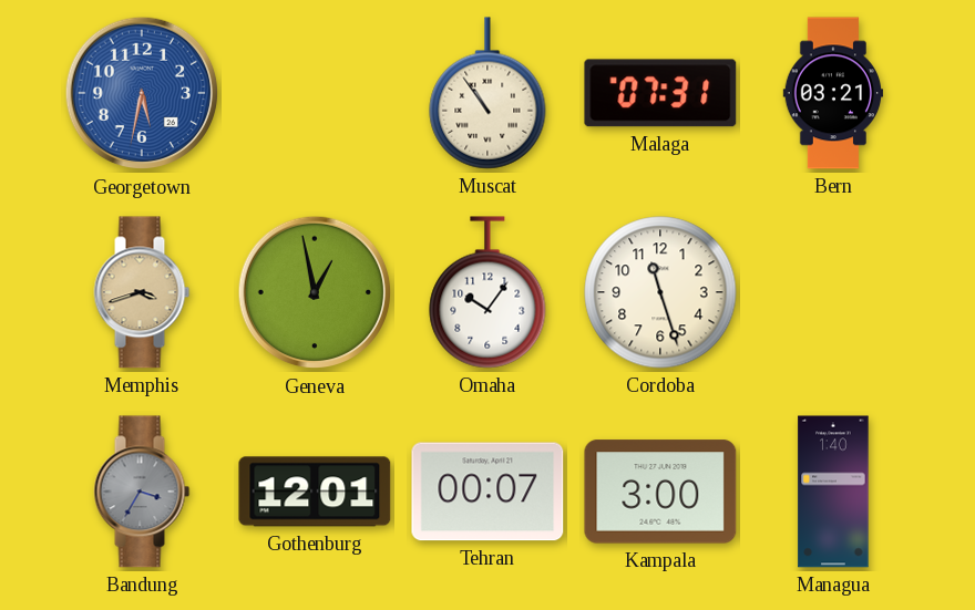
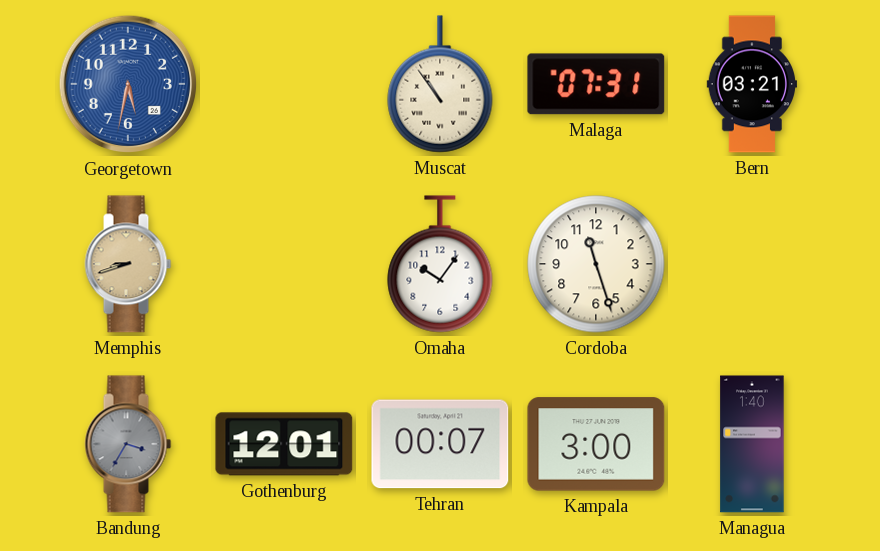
Memphis: 3:42 -> 8:42
Geneva: 12:58 -> none
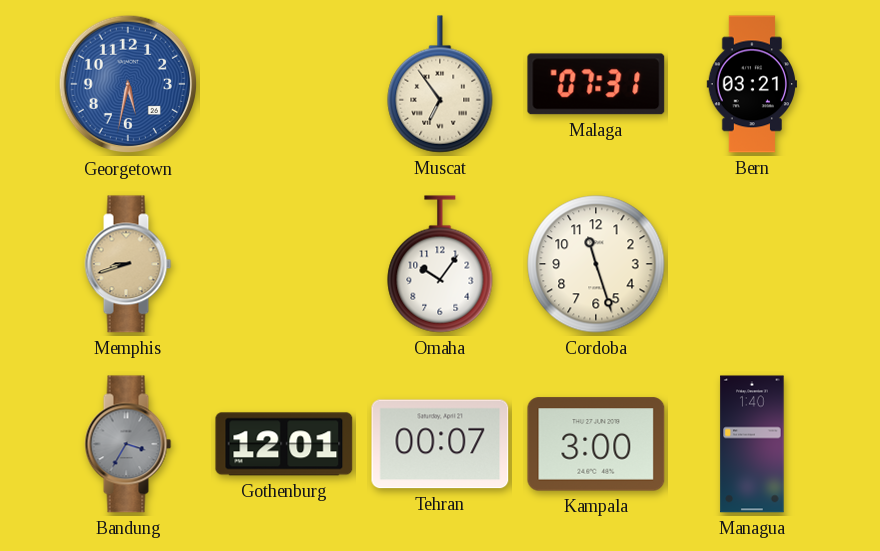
Muscat: 10:54 -> 6:54
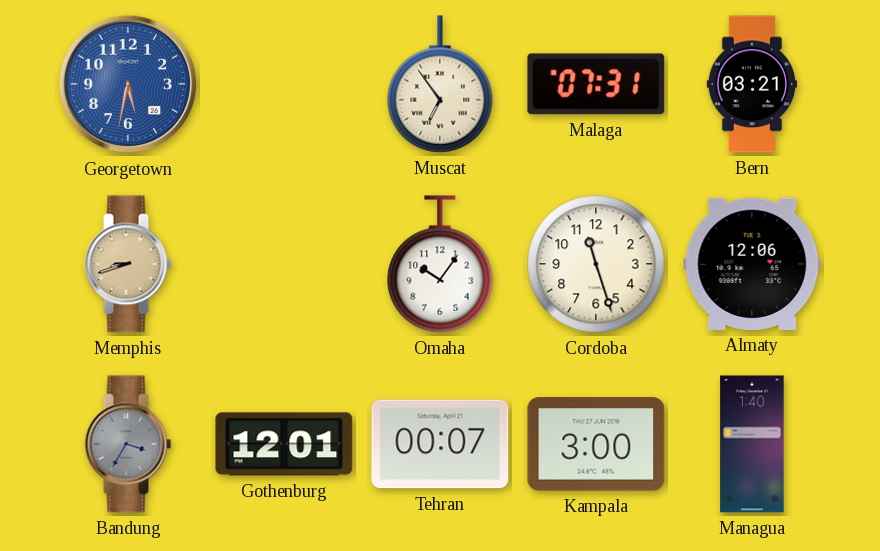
Almaty: none -> 12:06
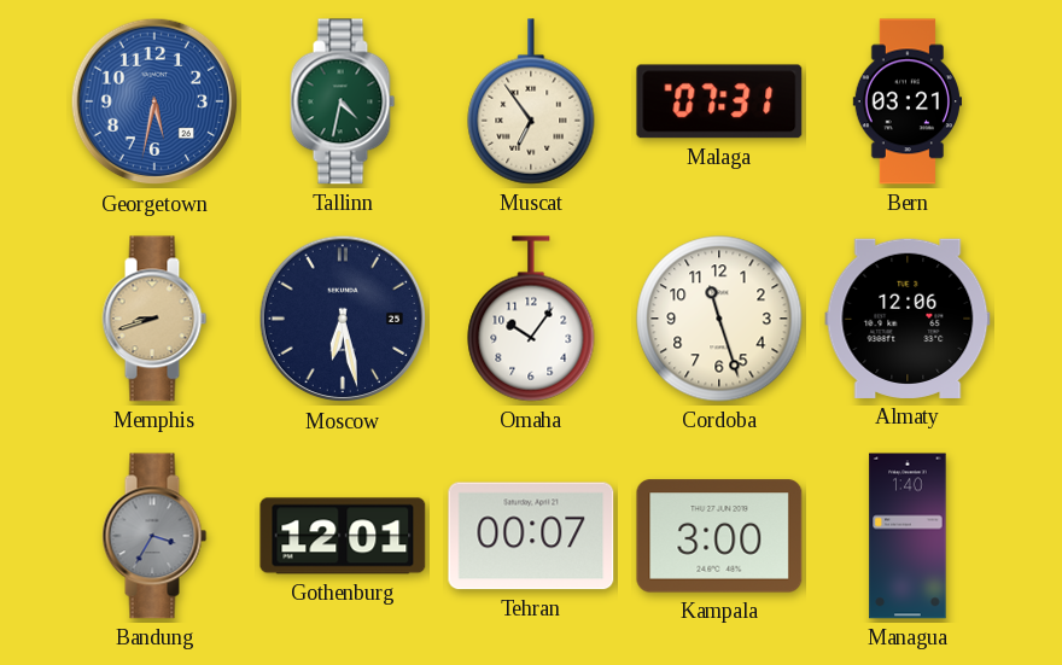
Tallinn: none -> 4:32
Moscow: none -> 6:28
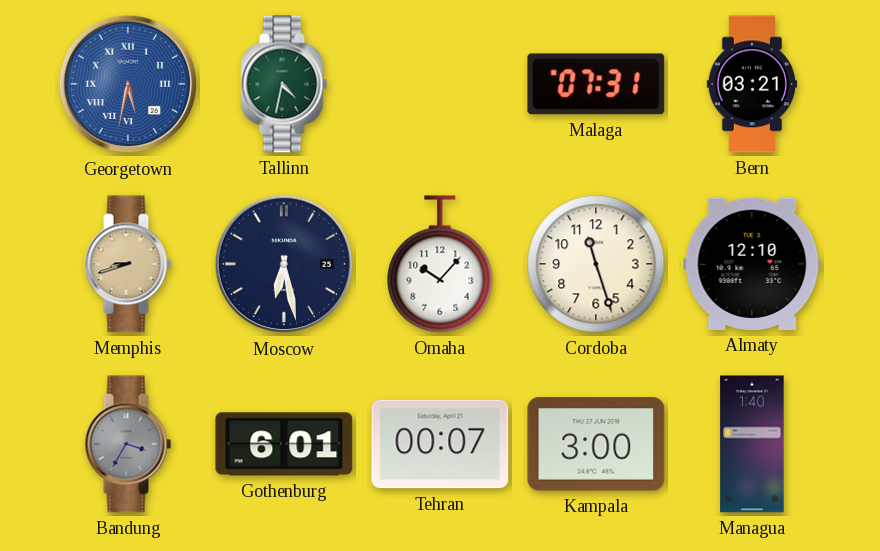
Georgetown numerals: Arabic -> Roman
Muscat: 6:54 -> none
Omaha: 10:06 -> 10:07
Almaty: 12:06 -> 12:10
Gothenburg: 12:01 -> 6:01
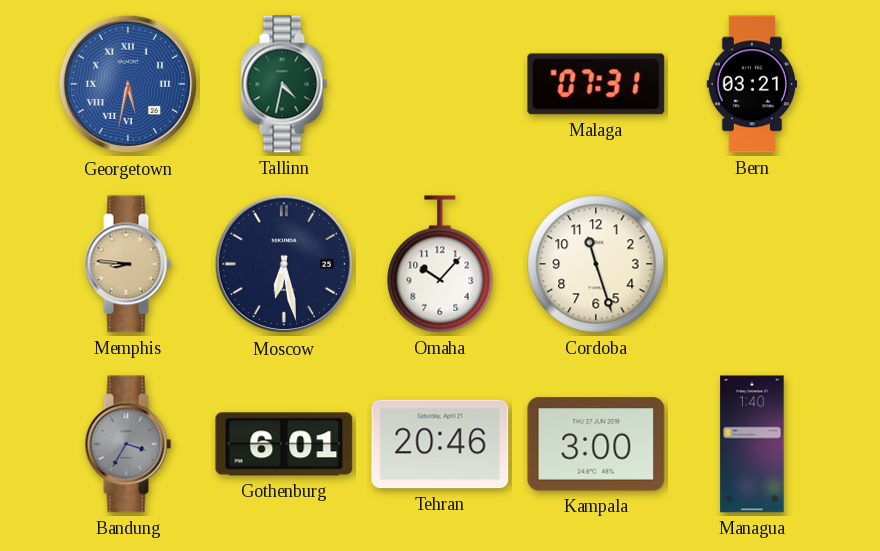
Memphis: 8:42 -> 8:46
Almaty: 12:10 -> none
Tehran: 00:07 -> 20:46
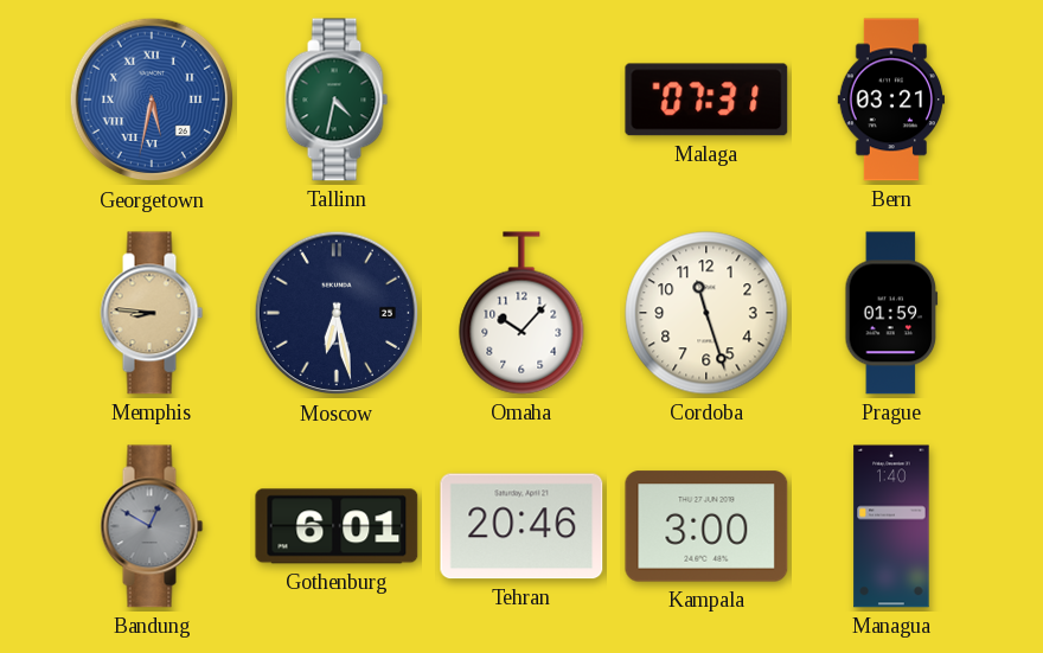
Prague: none -> 01:59
Bandung: 3:35 -> 12:50
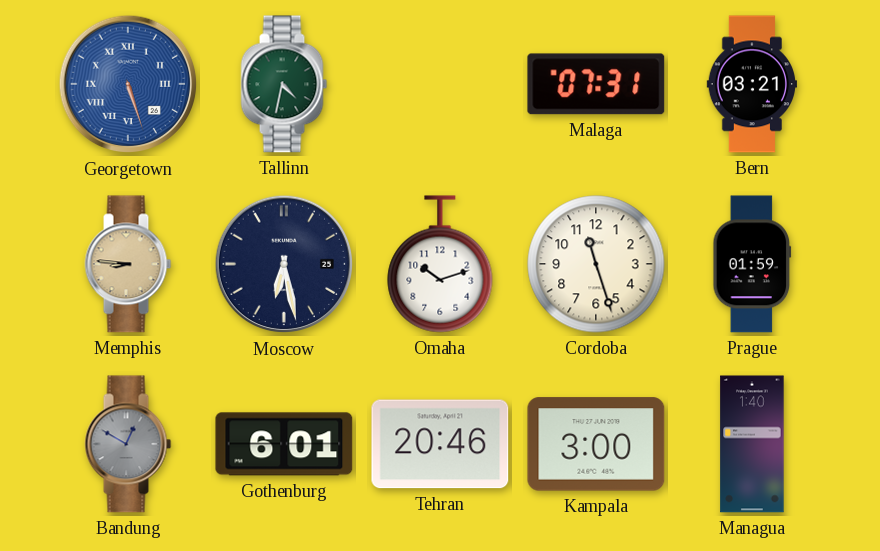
Georgetown: 5:32 -> 5:27
Omaha: 10:07 -> 10:12
